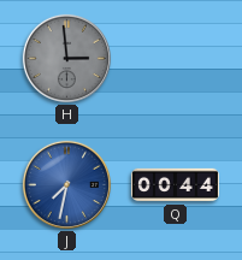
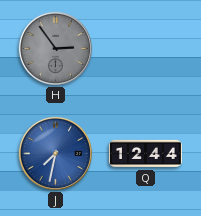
H: 2:59 -> 2:54
Q: 00:44 -> 12:44
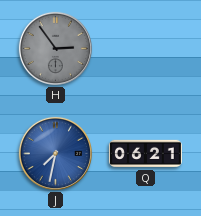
Q: 12:44 -> 06:21
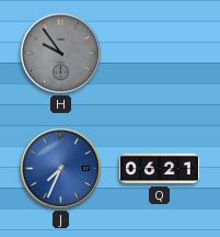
H: 2:54 -> 9:54
J: 7:32 -> 7:34
